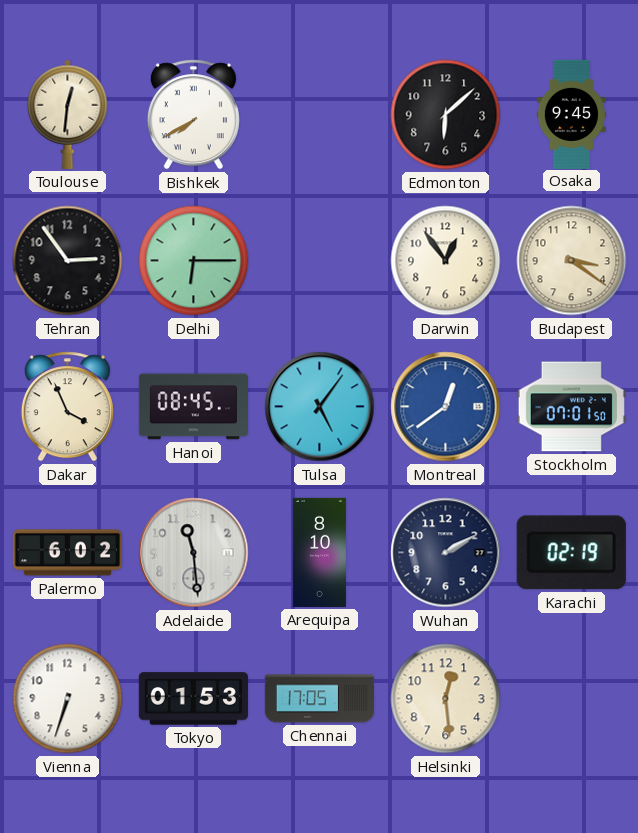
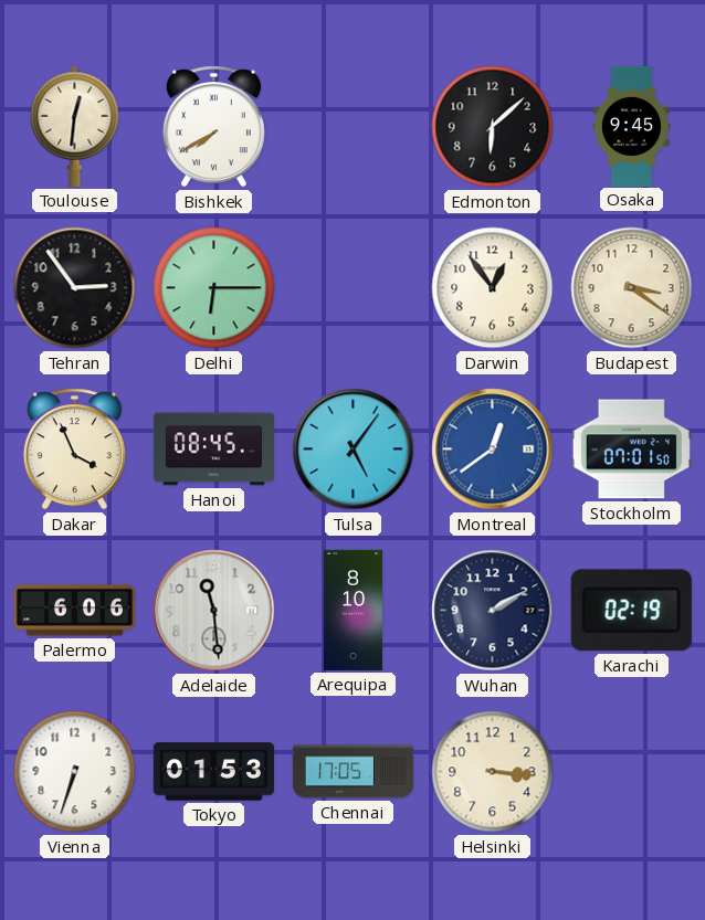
Palermo: 6:02 -> 6:06
Helsinki: 12:29 -> 3:16
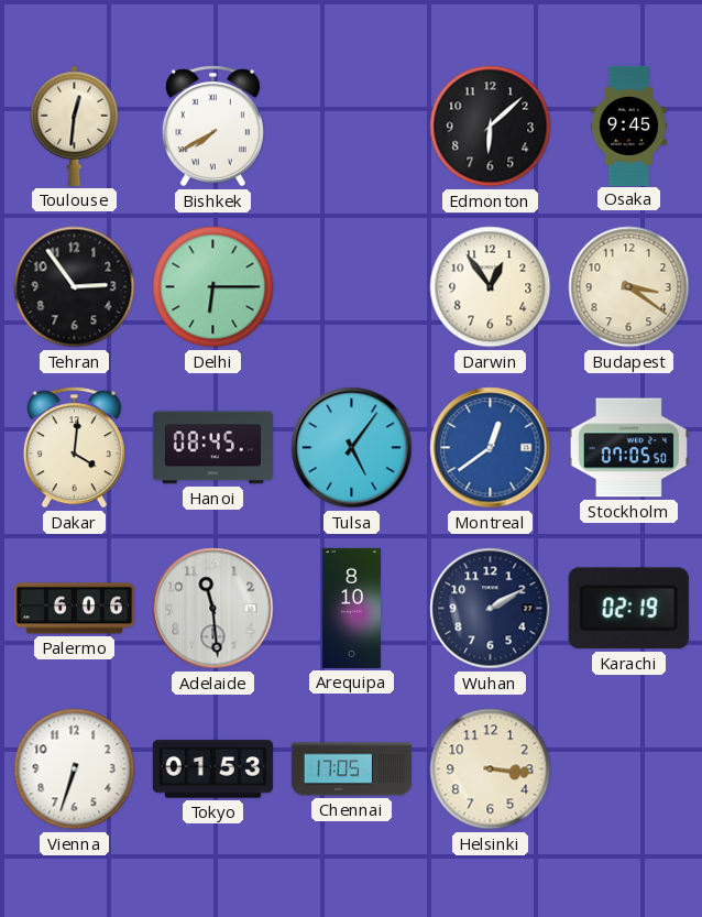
Dakar: 3:56 -> 4:01
Stockholm: 07:01 -> 07:05
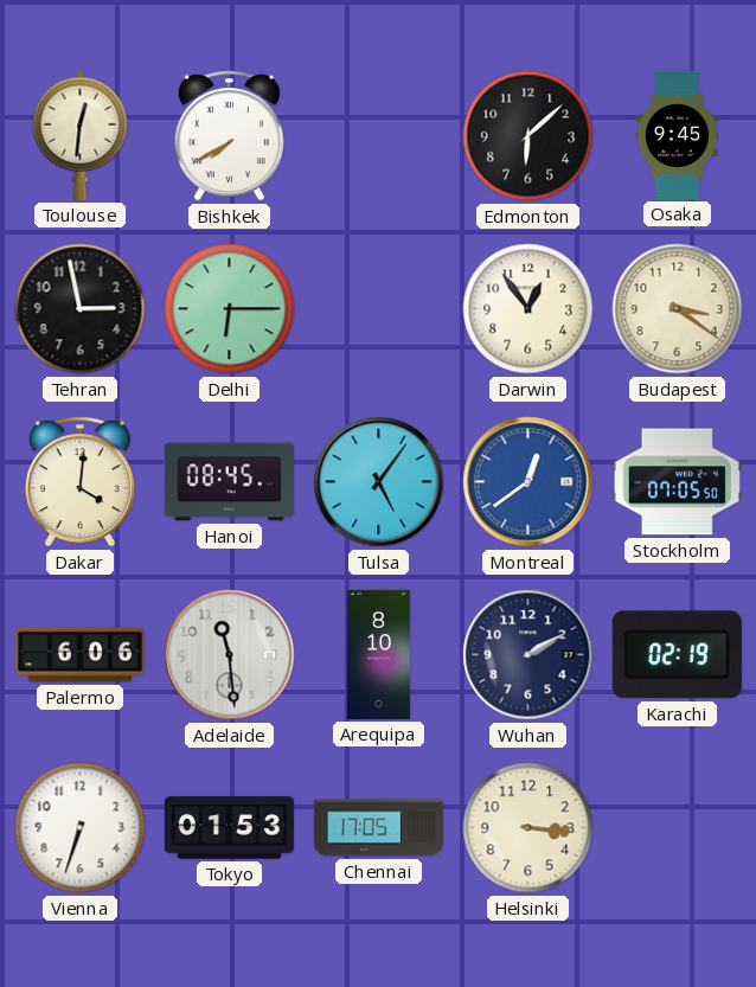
Tehran: 2:54 -> 2:58
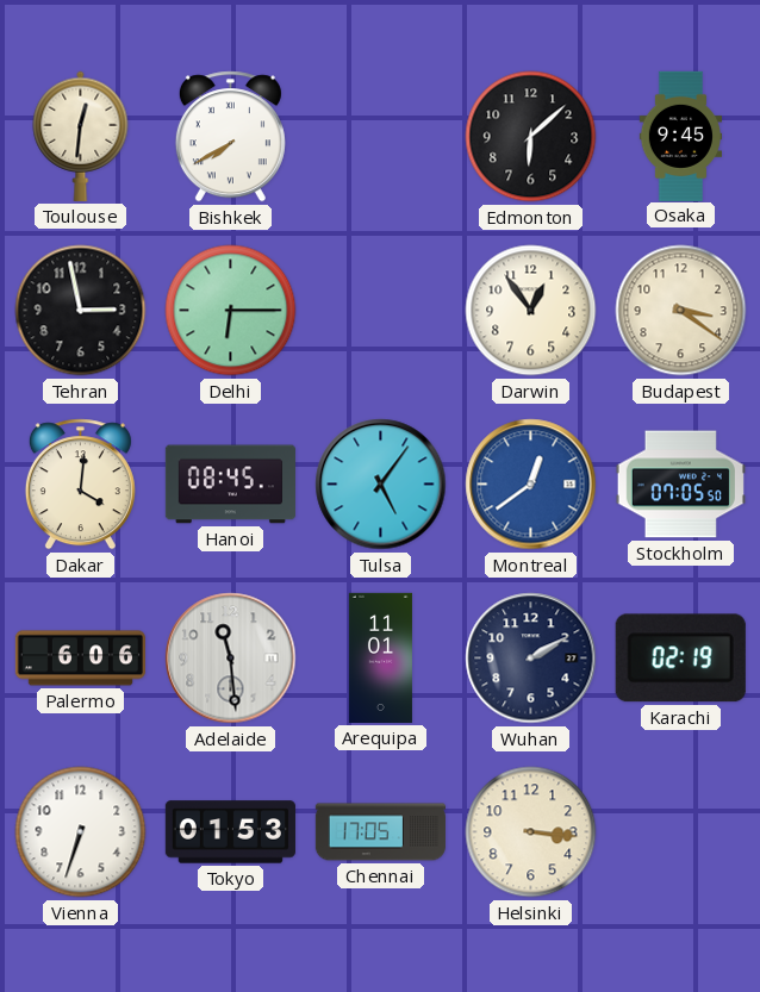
Arequipa: 8:10 -> 11:01
